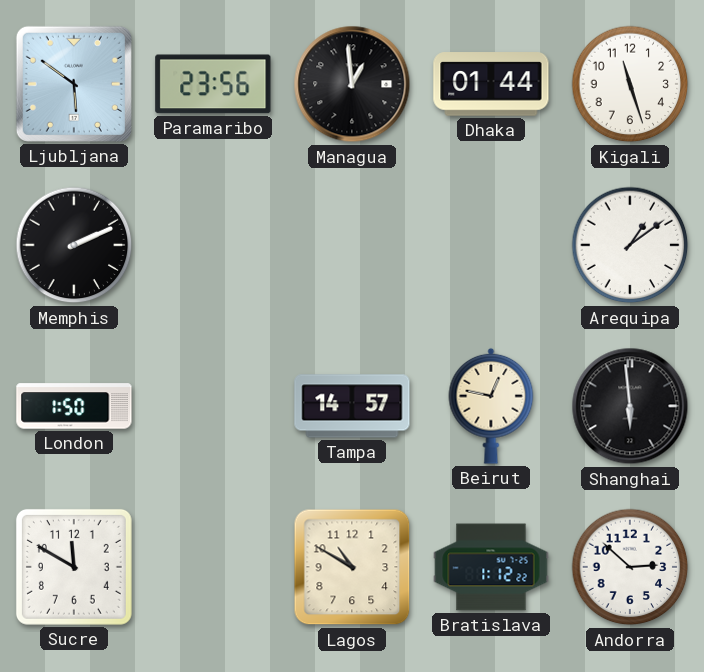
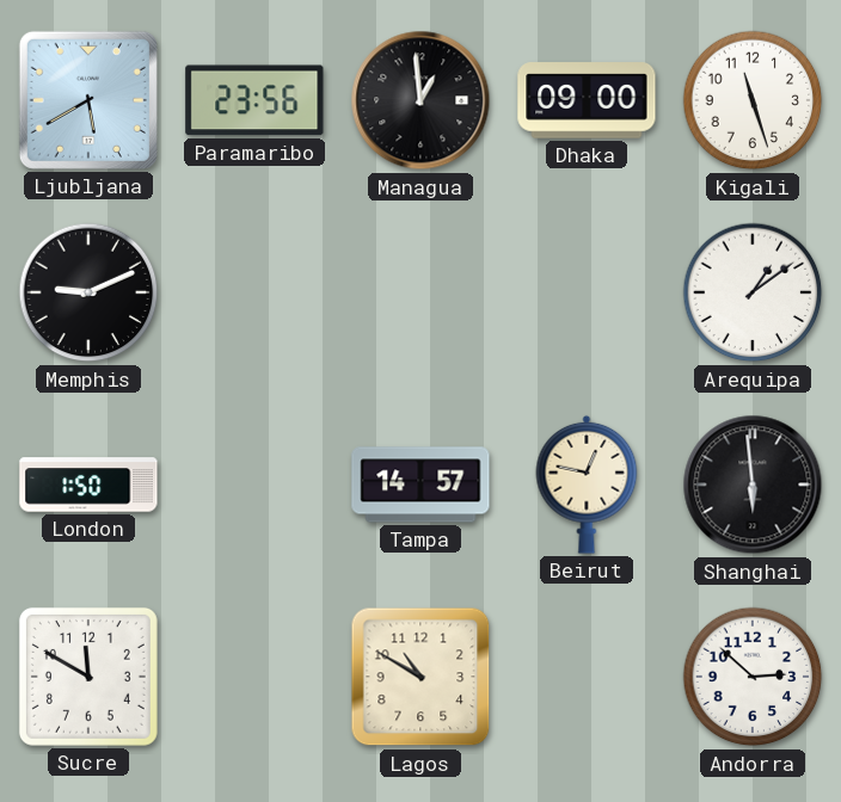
Ljubljana: 5:51 -> 5:40
Dhaka: 01:44 -> 09:00
Memphis: 2:11 -> 9:11
Bratislava: 1:12 -> none
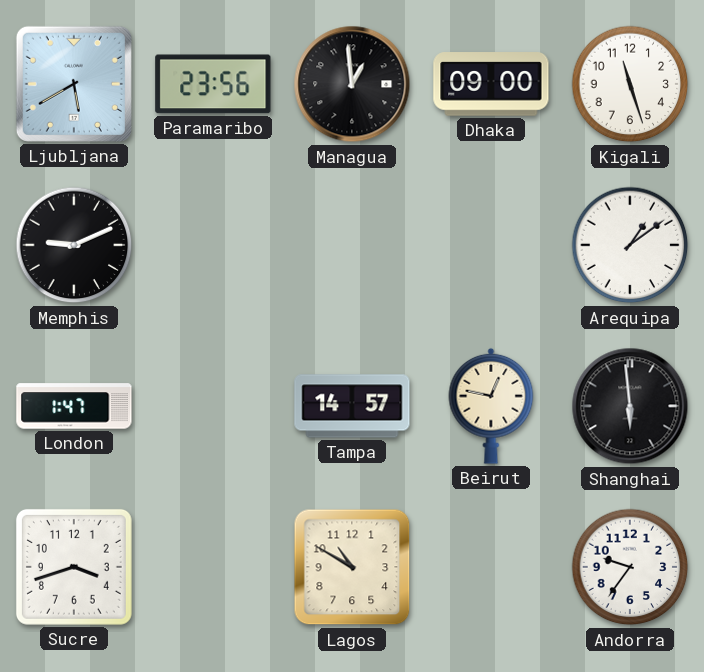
London: 1:50 -> 1:47
Sucre: 11:50 -> 3:42
Andorra: 2:52 -> 9:36
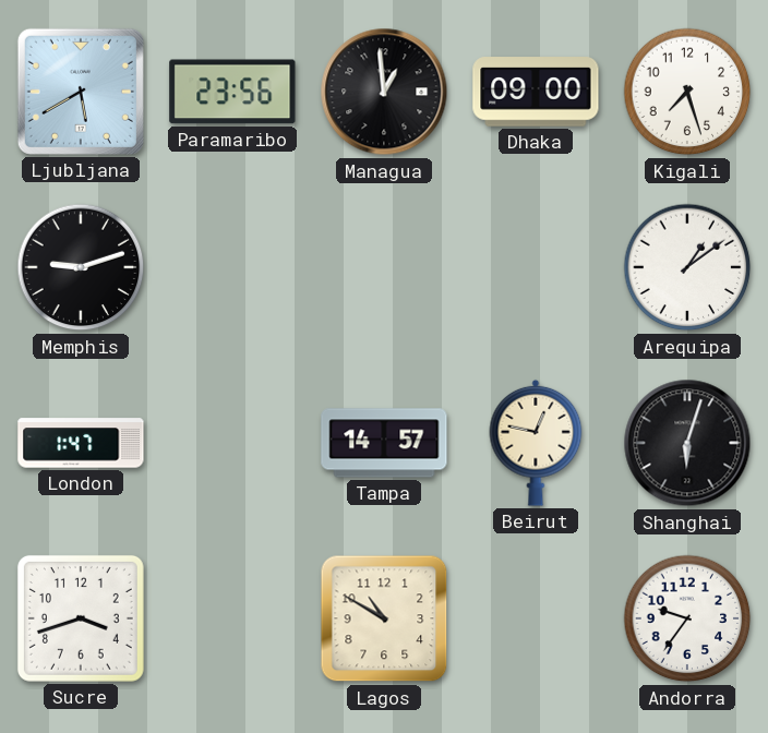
Kigali: 11:27 -> 7:27
Memphis: 9:11 -> 9:12
Shanghai: 5:59 -> 6:03
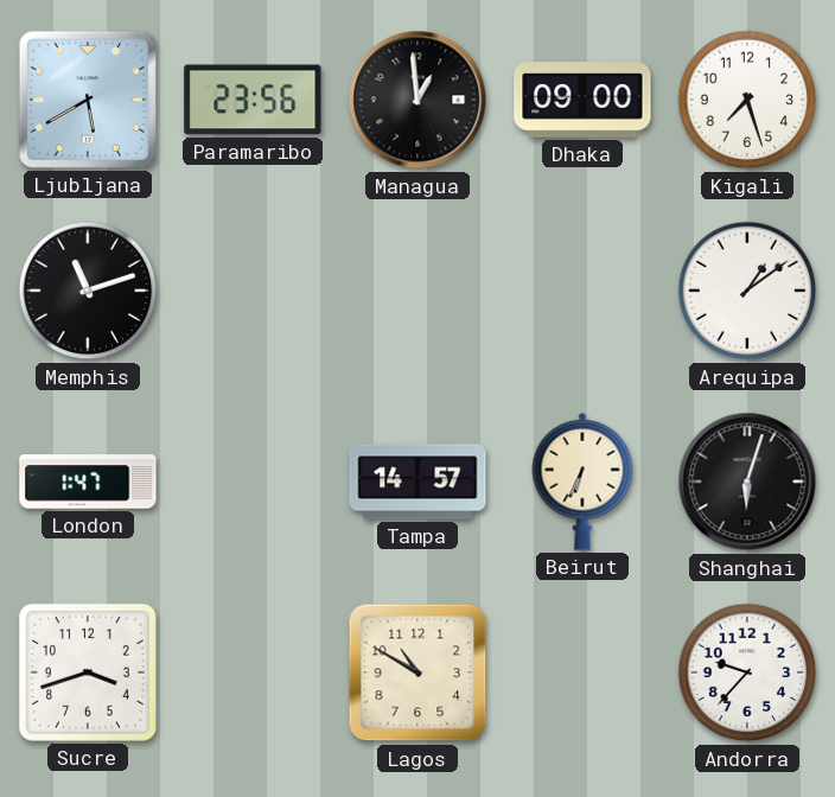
Memphis: 9:12 -> 11:12
Beirut: 12:47 -> 6:34
Andorra: 9:36 -> 9:37
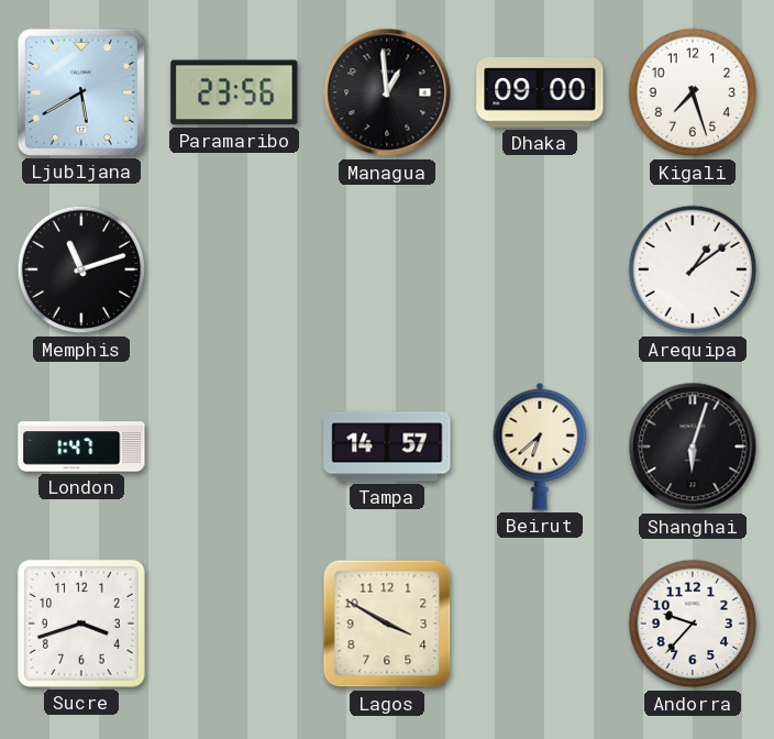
Beirut: 6:34 -> 6:38
Lagos: 10:50 -> 3:50
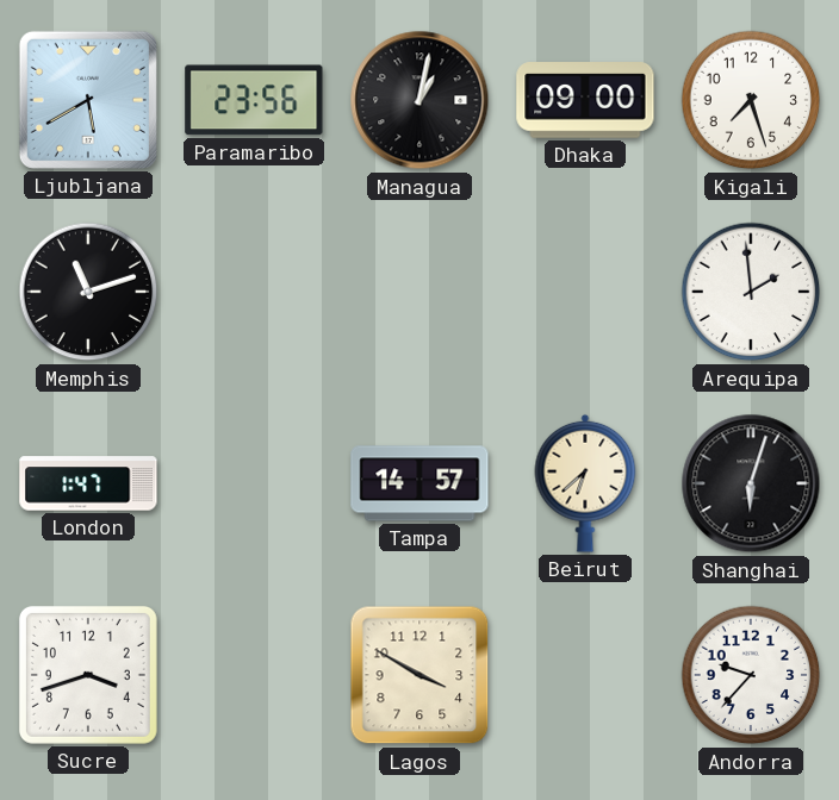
Managua: 12:59 -> 1:02
Arequipa: 1:09 -> 1:59
